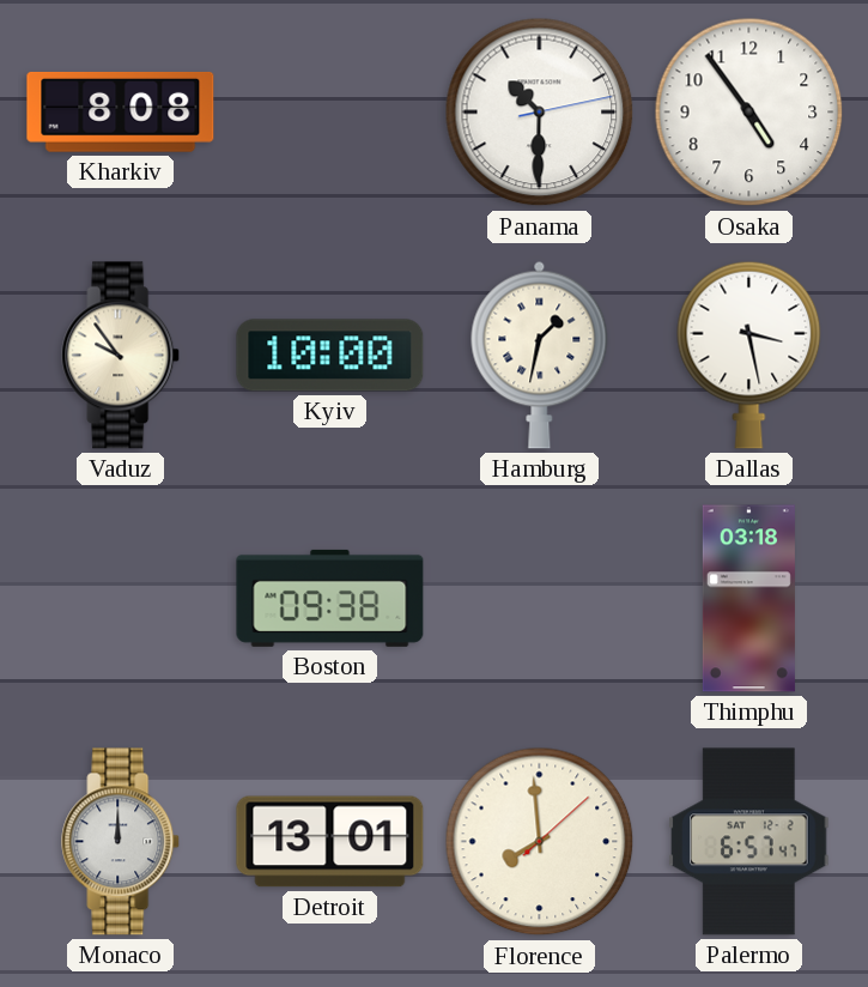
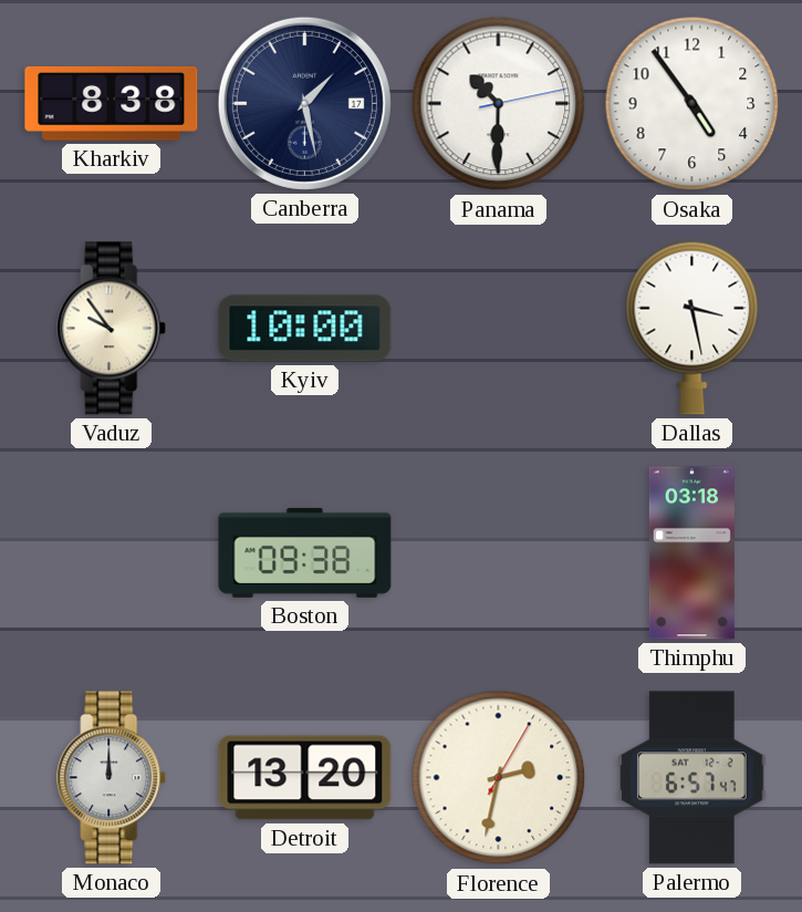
Kharkiv: 8:08 -> 8:38
Canberra: none -> 1:28
Hamburg: 1:32 -> none
Detroit: 13:01 -> 13:20
Florence: 7:59 -> 2:32
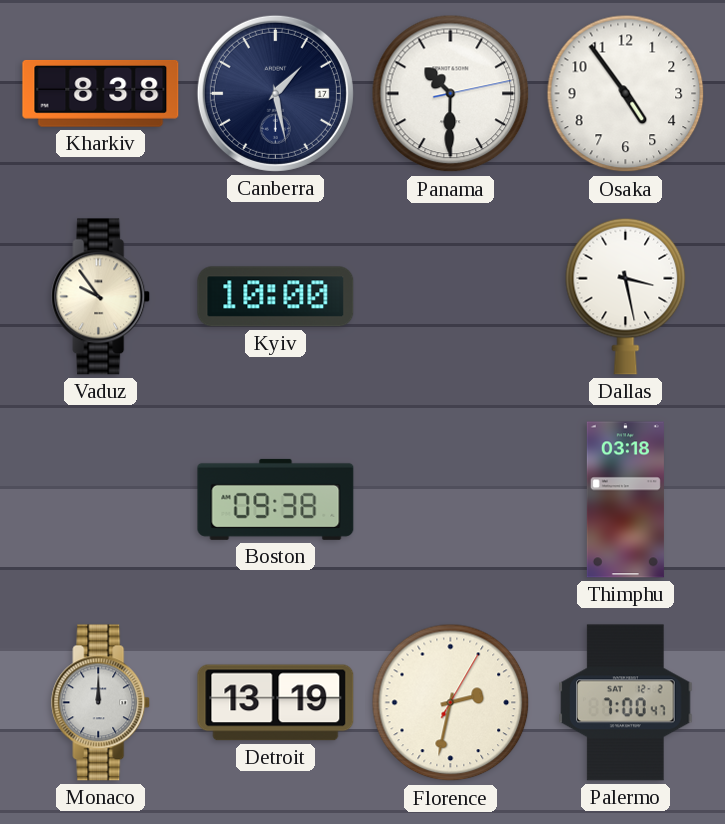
Detroit: 13:20 -> 13:19
Palermo: 6:57 -> 7:00
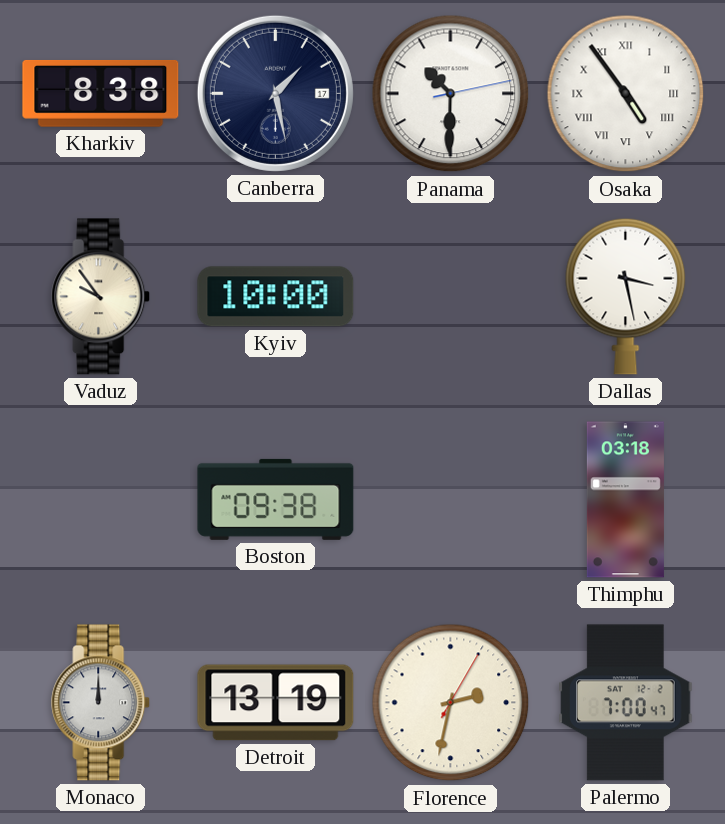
Osaka numerals: Arabic -> Roman
